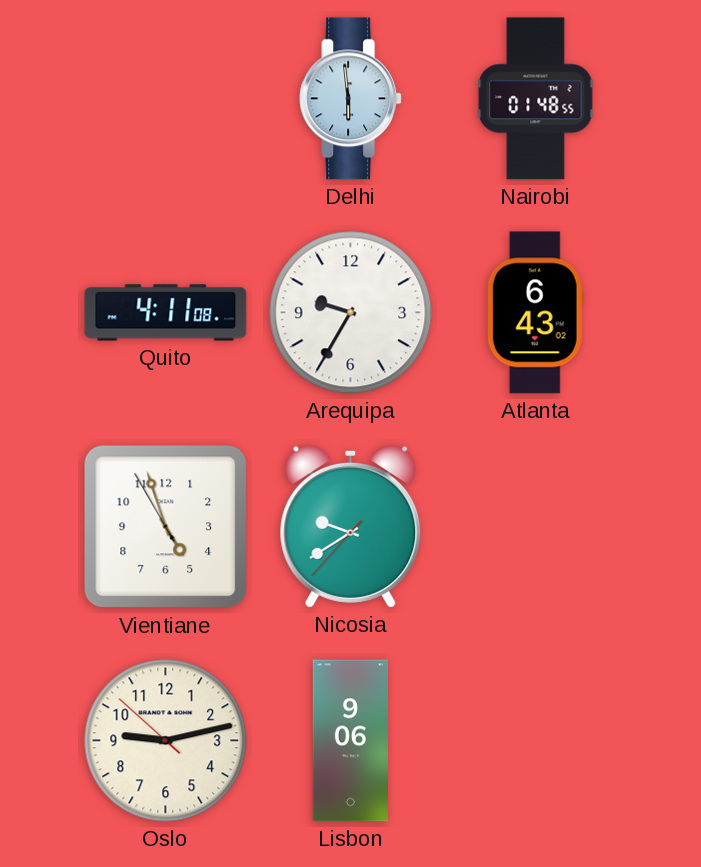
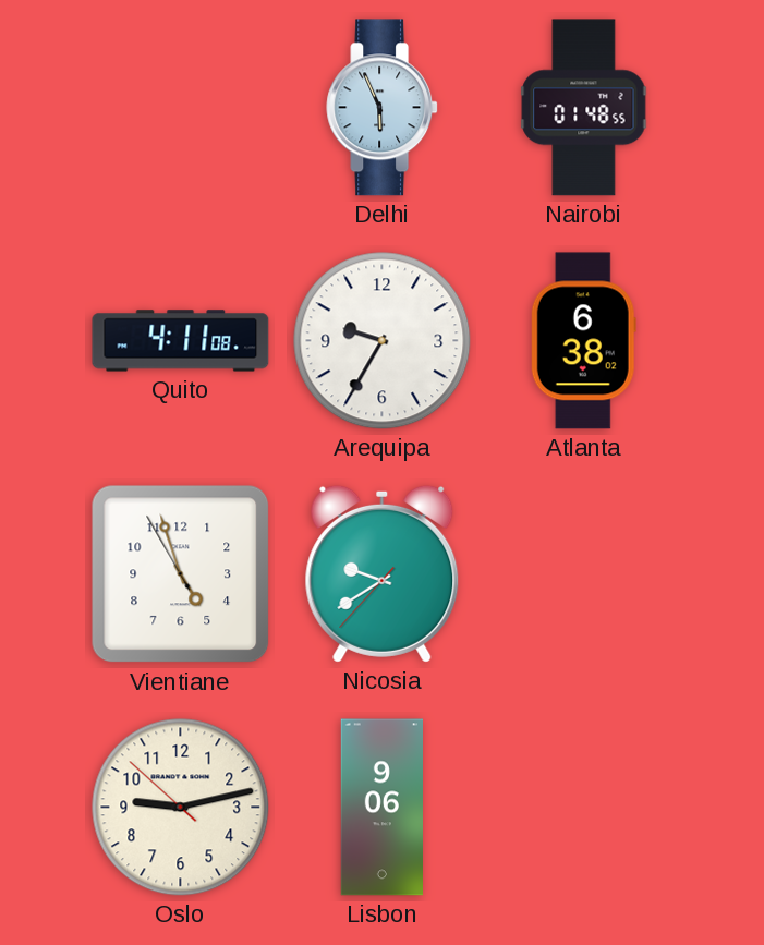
Delhi: 5:59 -> 5:56
Atlanta: 6:43 -> 6:38
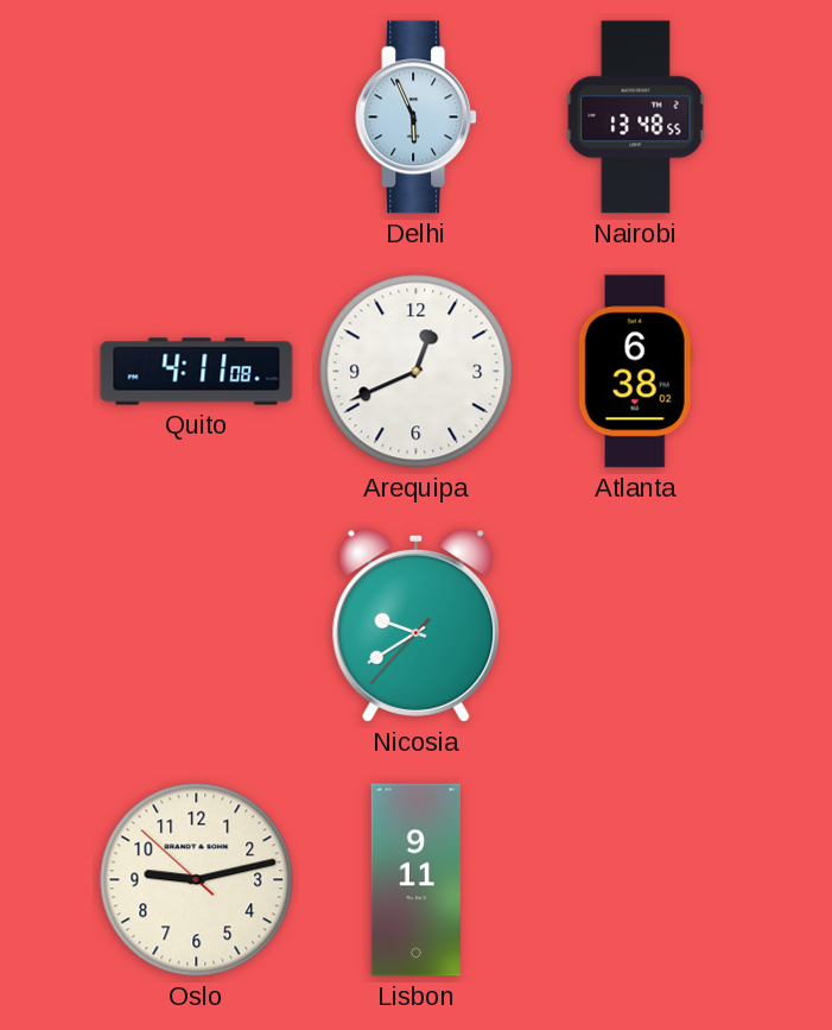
Nairobi: 01:48 -> 13:48
Arequipa: 9:35 -> 12:41
Vientiane: 4:56 -> none
Lisbon: 9:06 -> 9:11
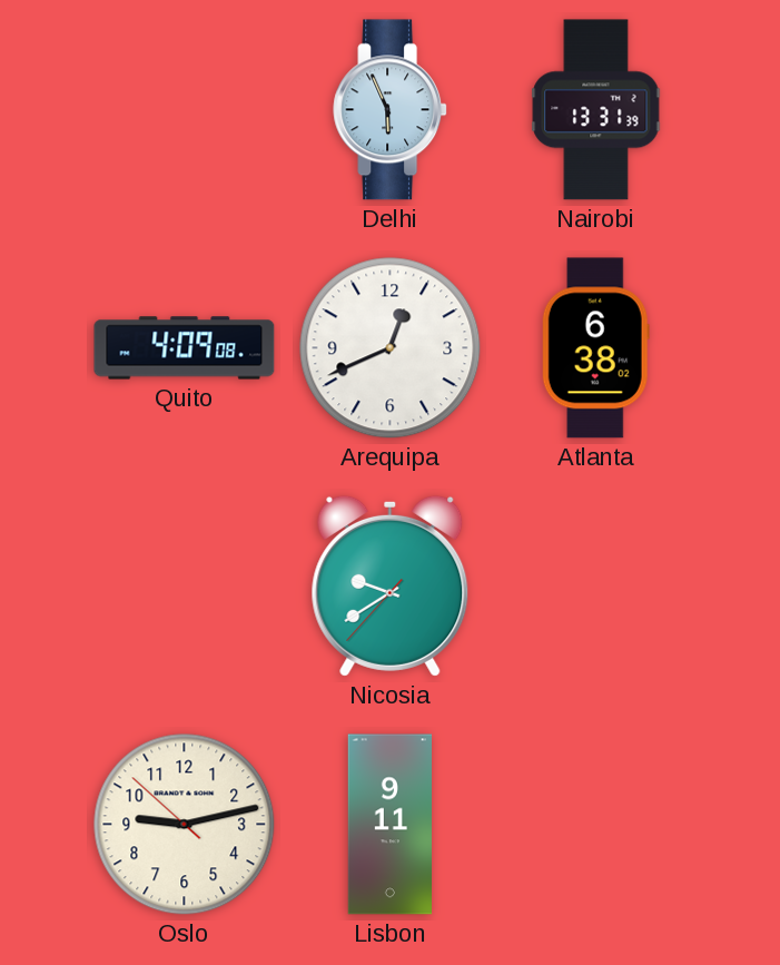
Nairobi: 13:48 -> 13:31
Quito: 4:11 -> 4:09
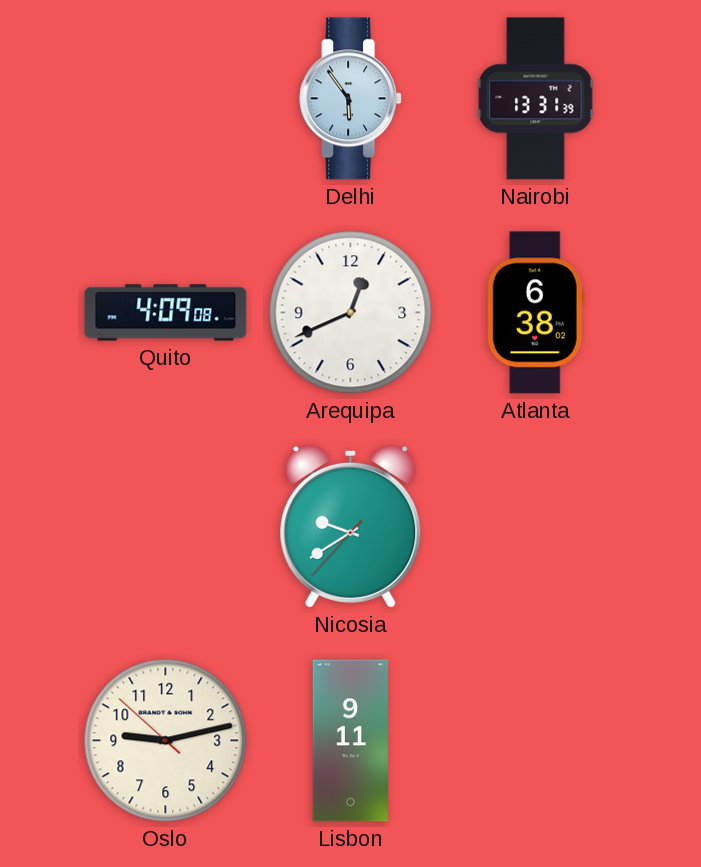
Delhi: 5:56 -> 5:54
